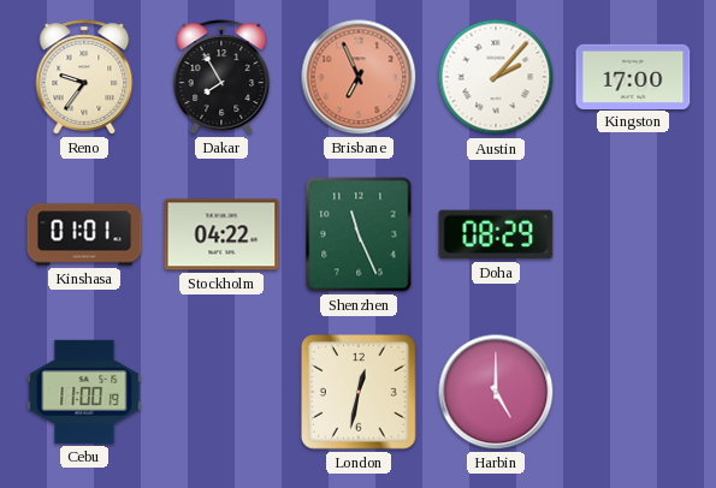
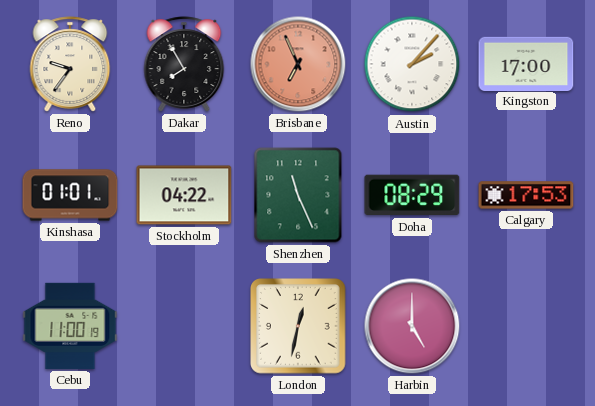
Calgary: none -> 17:53
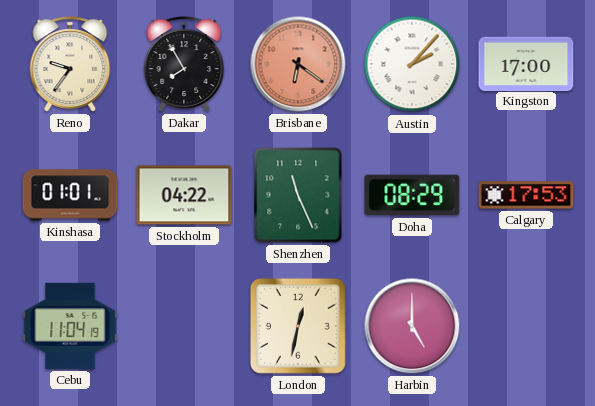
Brisbane: 6:56 -> 6:21
Cebu: 11:00 -> 11:04
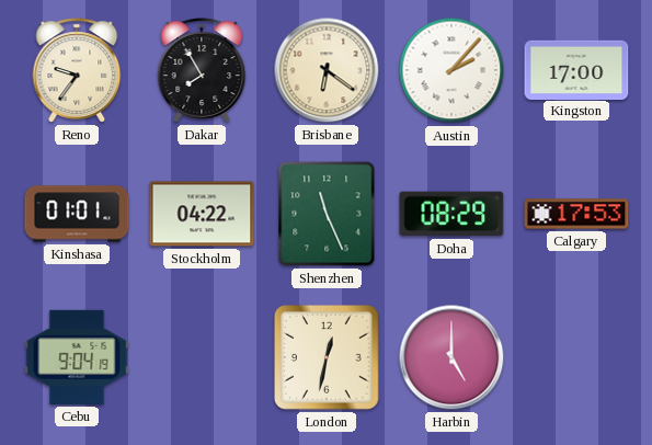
Brisbane dial: salmon -> cream
Cebu: 11:04 -> 9:04
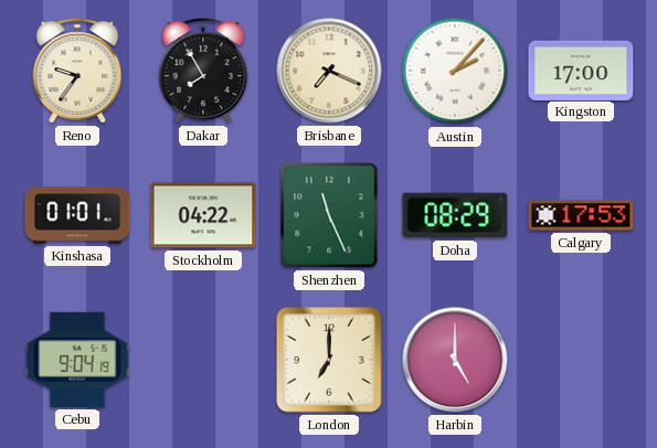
Brisbane: 6:21 -> 7:19
London: 12:32 -> 7:00
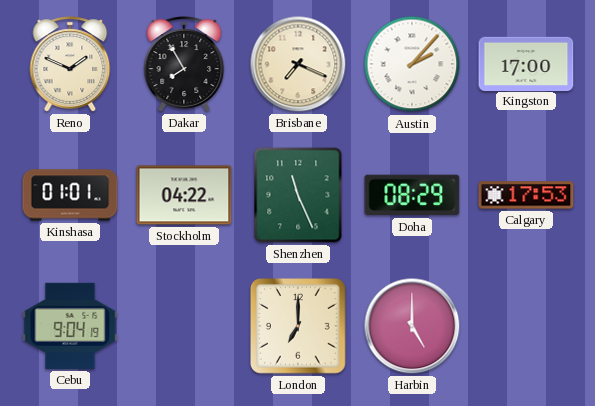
Reno: 9:36 -> 1:49
